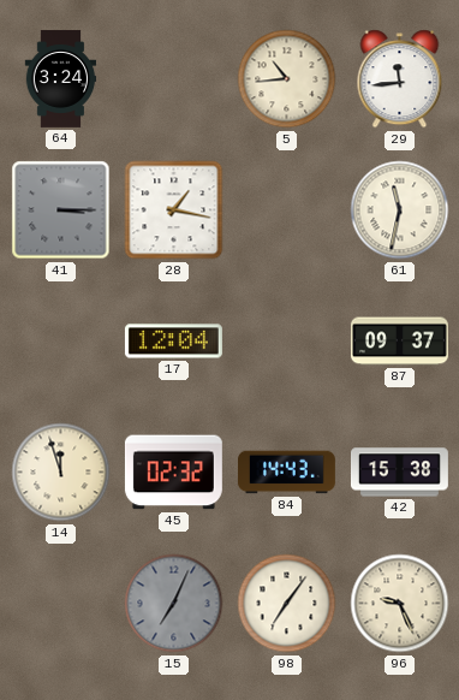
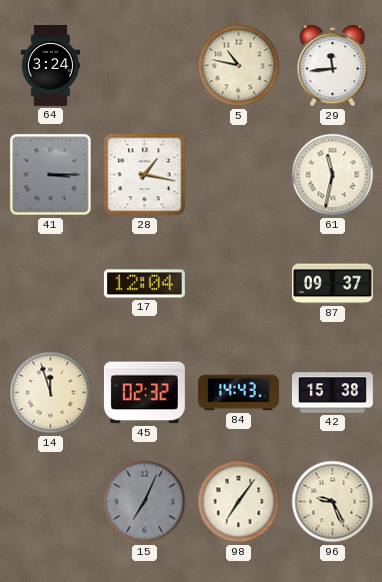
5: 10:44 -> 10:47
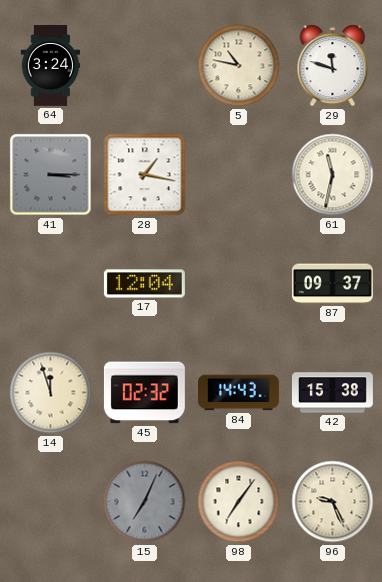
29: 11:44 -> 11:48
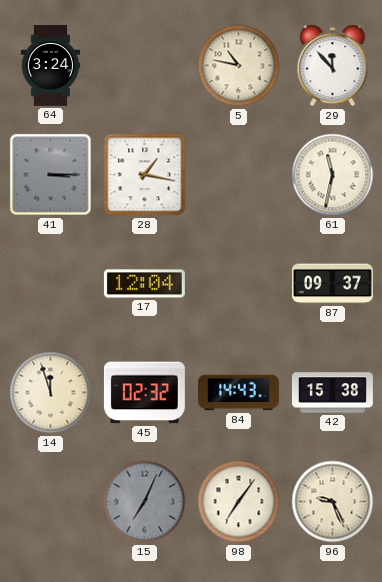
29: 11:48 -> 11:53
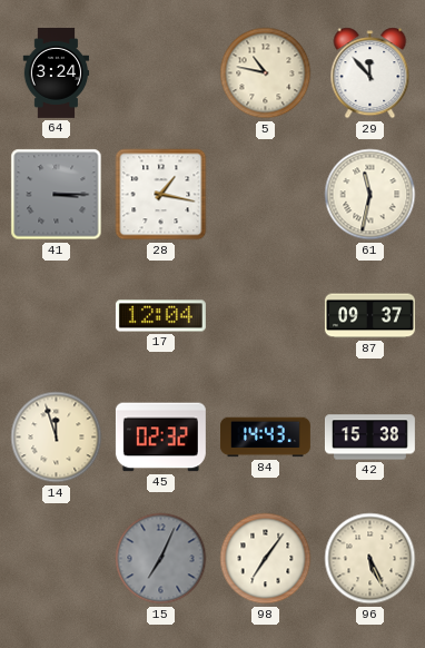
96: 9:26 -> 5:26
